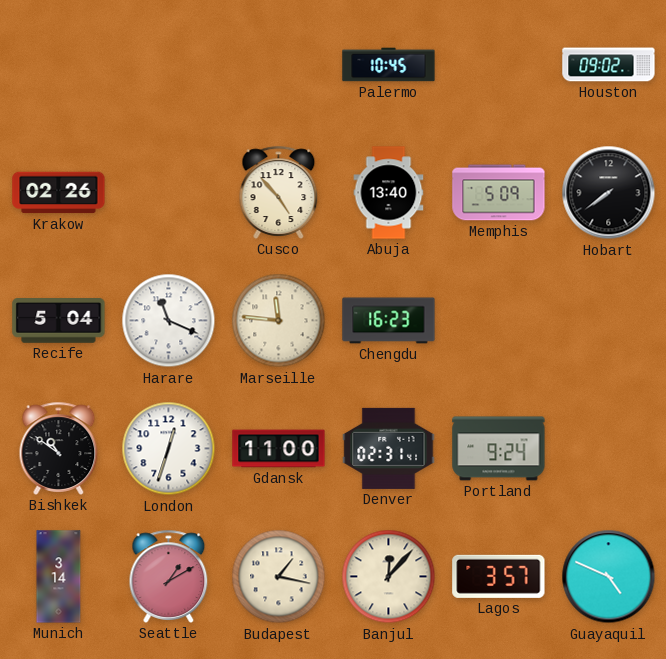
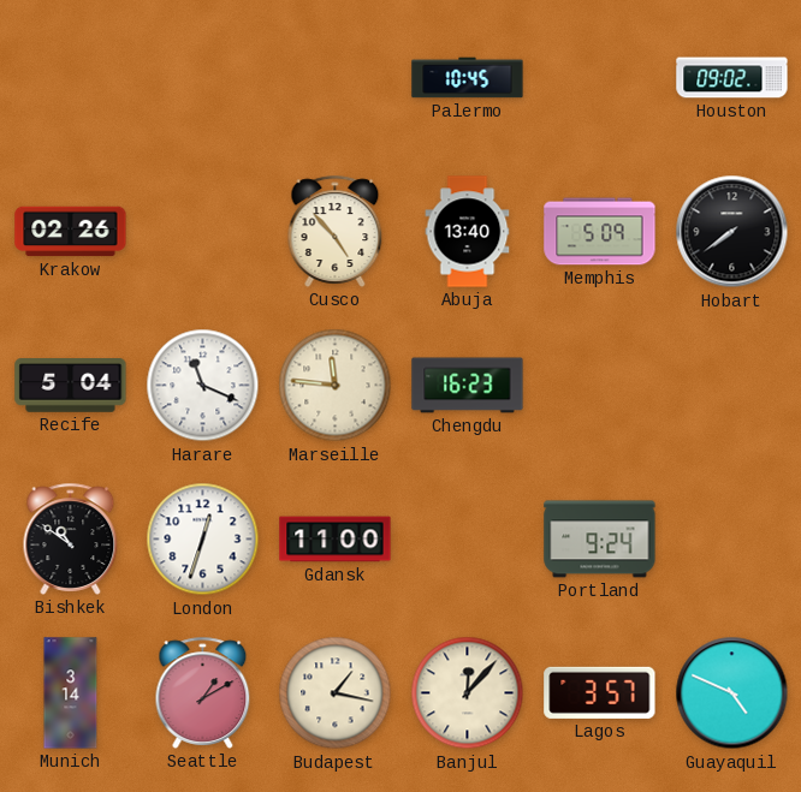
Denver: 02:31 -> none
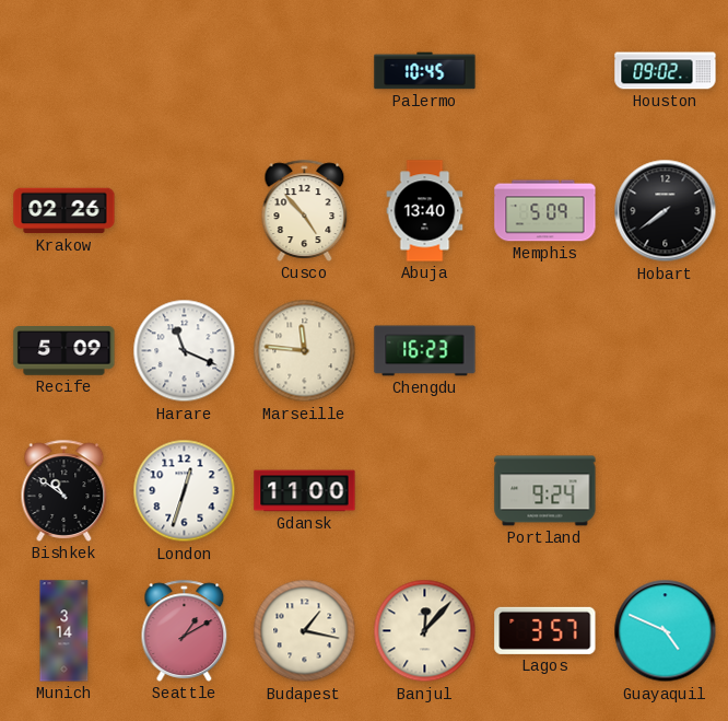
Recife: 5:04 -> 5:09
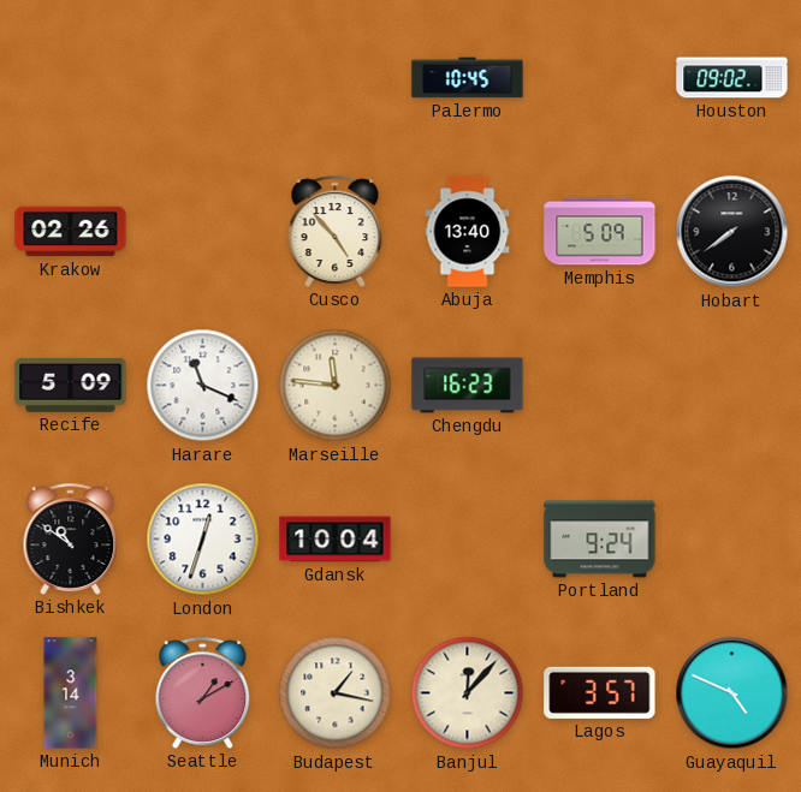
Gdansk: 11:00 -> 10:04
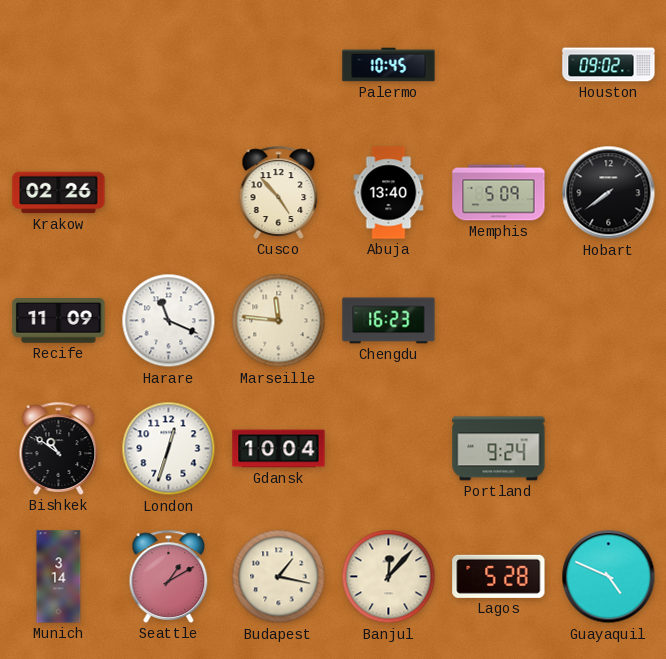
Recife: 5:09 -> 11:09
Lagos: 3:57 -> 5:28
